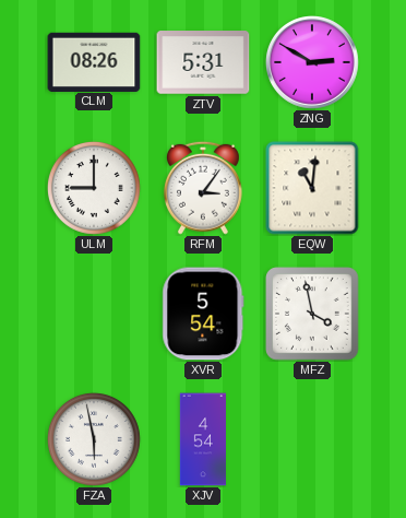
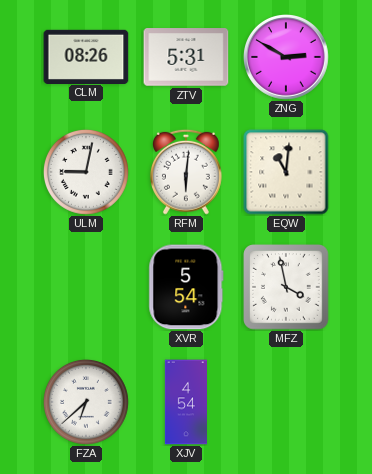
ULM: 9:00 -> 9:02
RFM: 3:06 -> 6:01
FZA: 5:58 -> 6:38
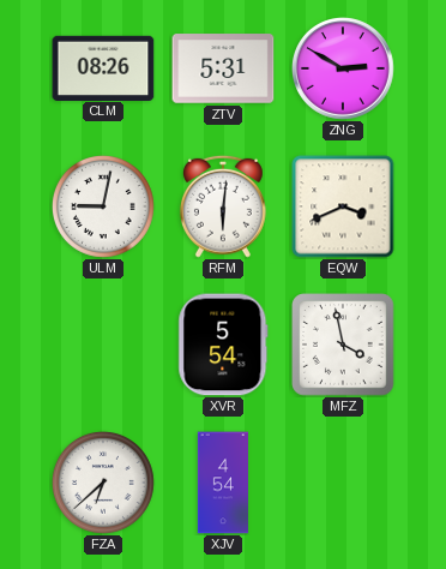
EQW: 11:01 -> 3:41
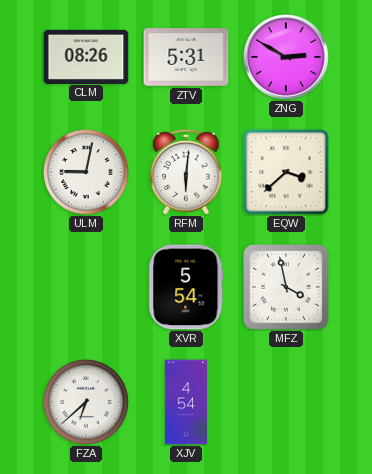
EQW: 3:41 -> 3:38
